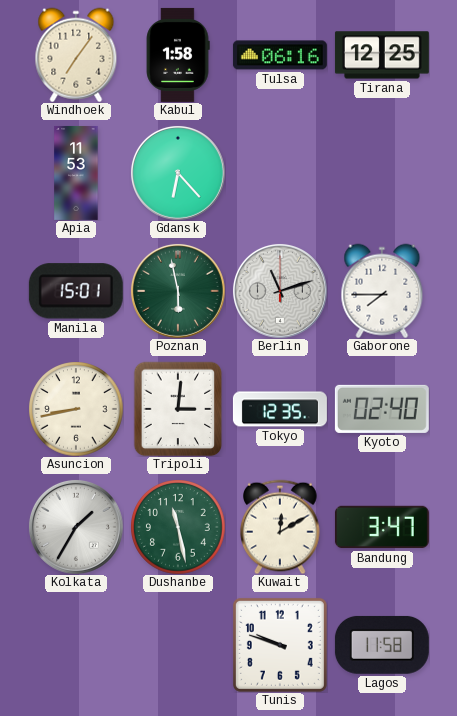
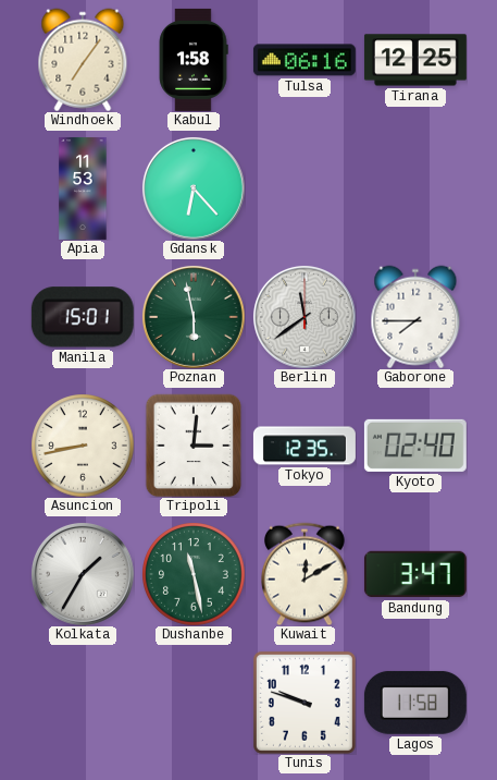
Berlin: 11:12 -> 11:39
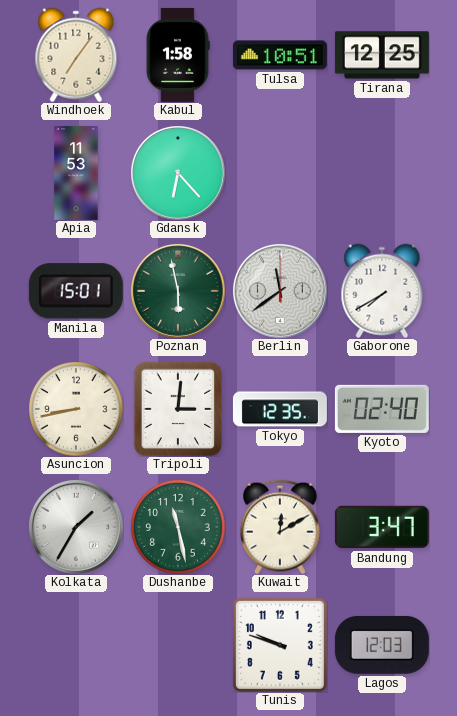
Tulsa: 06:16 -> 10:51
Gaborone: 7:45 -> 7:40
Lagos: 11:58 -> 12:03
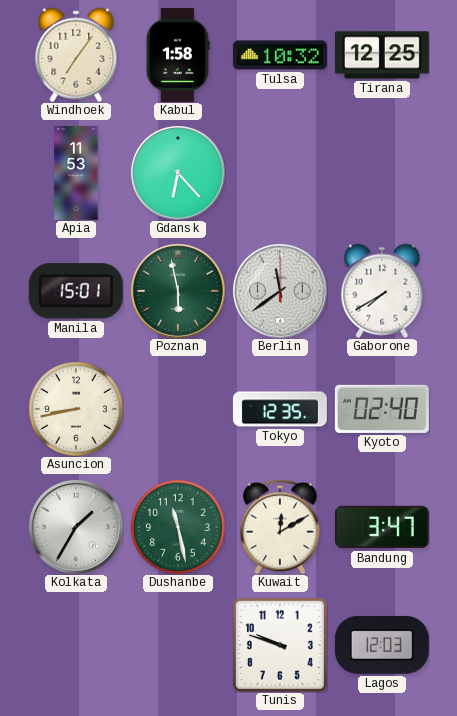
Tulsa: 10:51 -> 10:32
Tripoli: 3:01 -> none
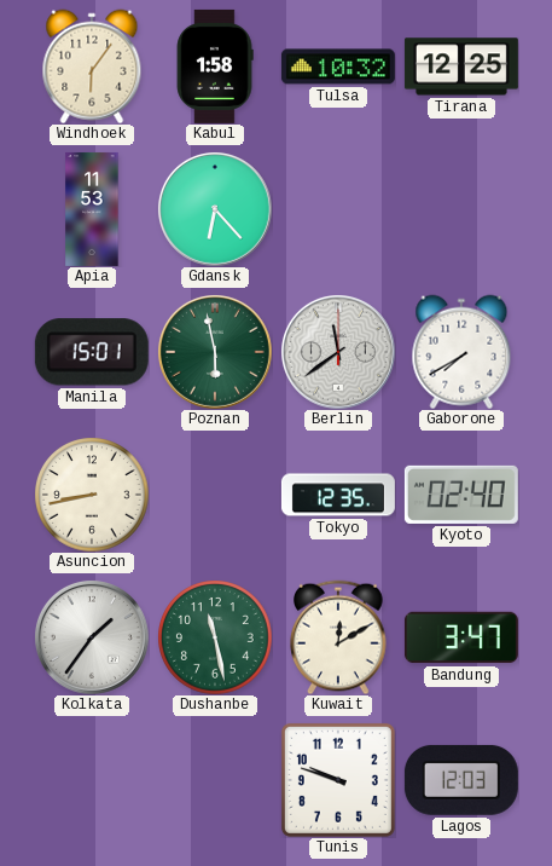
Windhoek: 7:06 -> 6:06
Kolkata: 1:35 -> 1:36
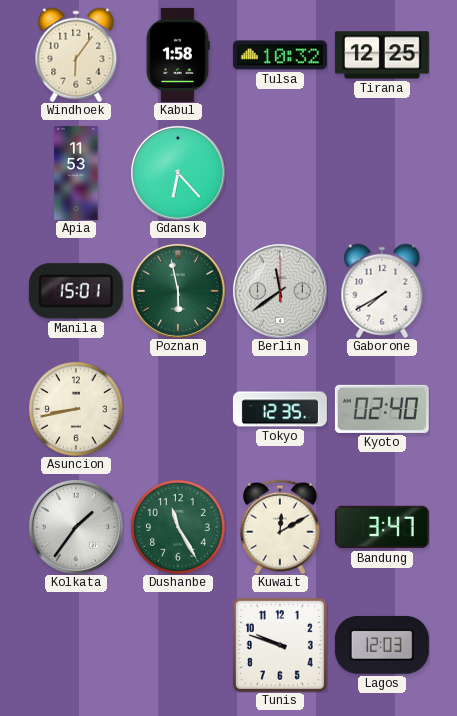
Dushanbe: 11:28 -> 11:25
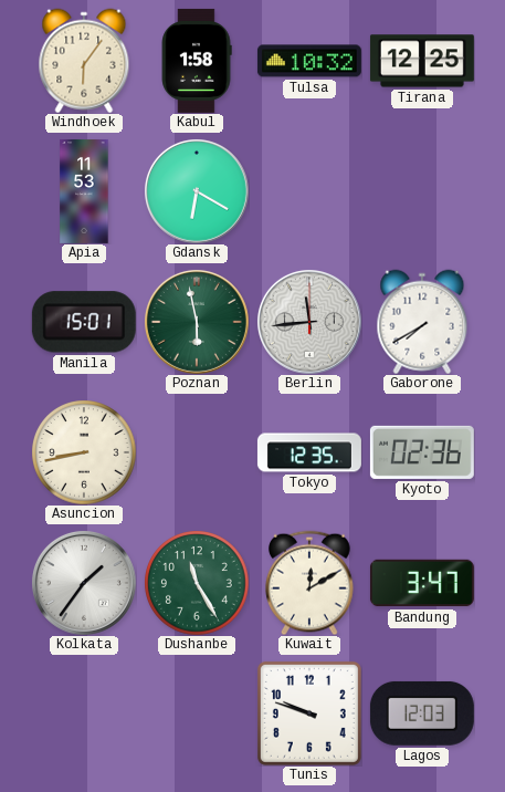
Gdansk: 6:23 -> 6:20
Berlin: 11:39 -> 11:44
Kyoto: 02:40 -> 02:36
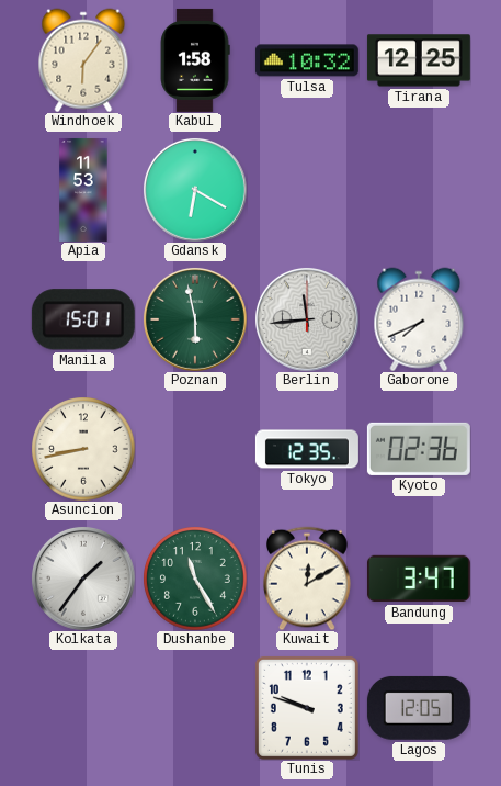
Gaborone: 7:40 -> 7:41
Lagos: 12:03 -> 12:05
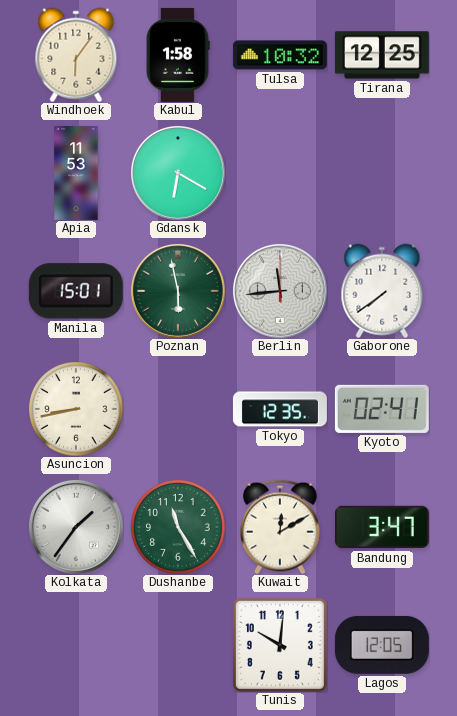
Gaborone: 7:41 -> 7:39
Kyoto: 02:36 -> 02:41
Tunis: 9:48 -> 10:01
